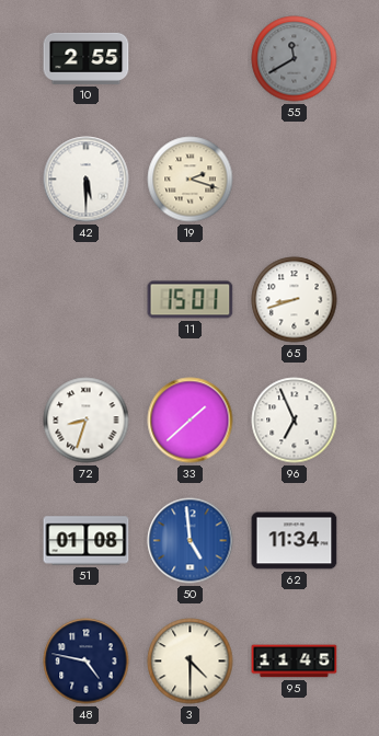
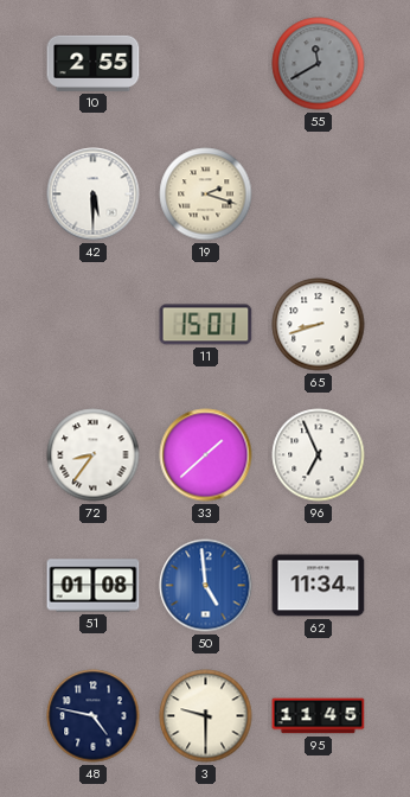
72: 8:33 -> 8:36
3: 4:30 -> 9:30
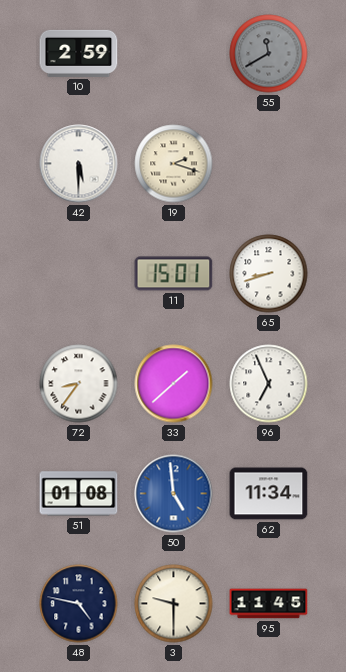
10: 2:55 -> 2:59
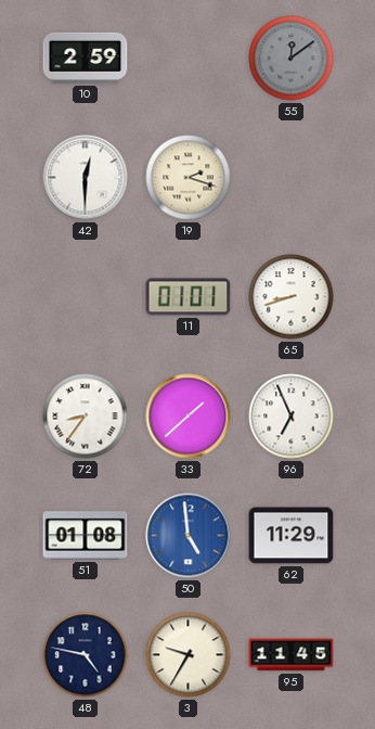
55: 11:40 -> 12:09
42: 5:30 -> 12:30
11: 15:01 -> 01:01
62: 11:34 -> 11:29
3: 9:30 -> 9:35
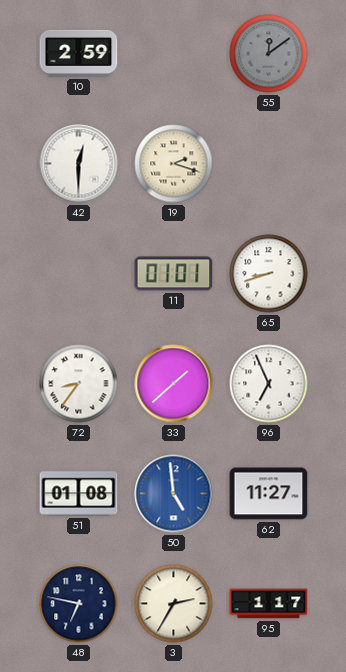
62: 11:29 -> 11:27
48: 4:47 -> 6:47
3: 9:35 -> 2:35
95: 11:45 -> 1:17
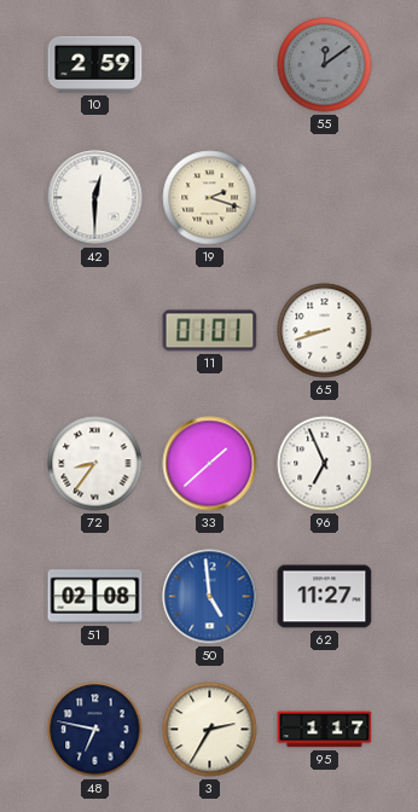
51: 01:08 -> 02:08
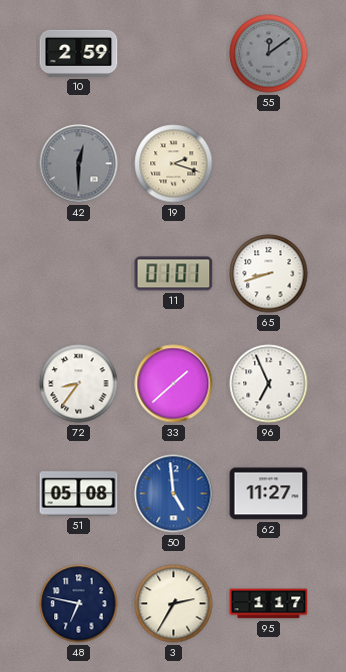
42 dial: white -> grey
51: 02:08 -> 05:08
